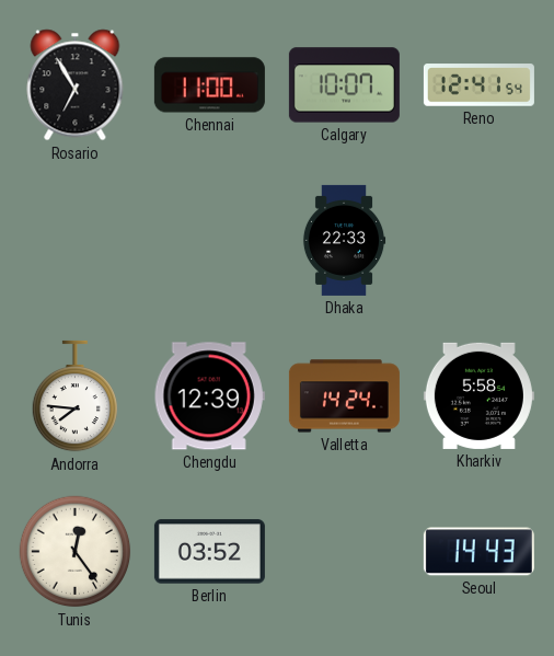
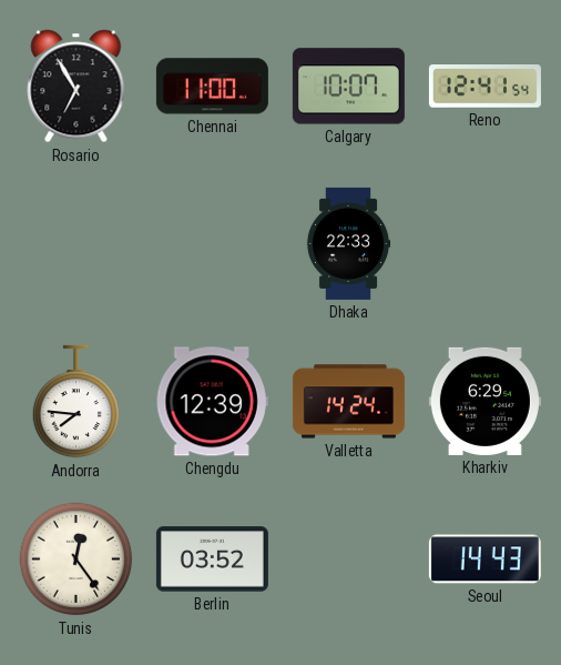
Kharkiv: 5:58 -> 6:29
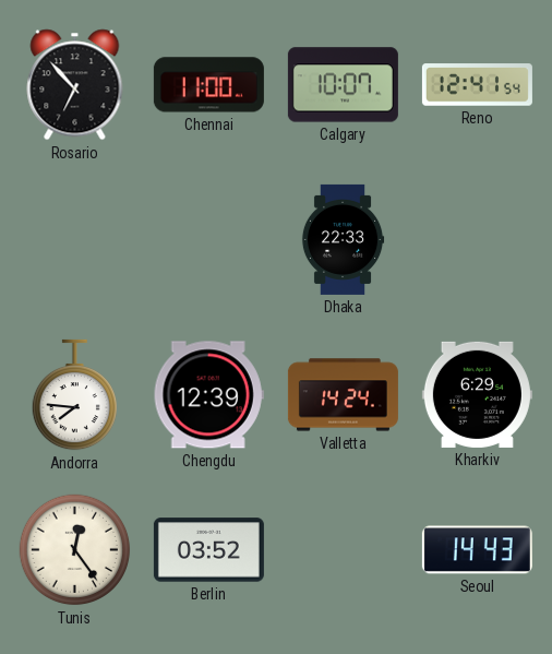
Rosario: 6:55 -> 6:53
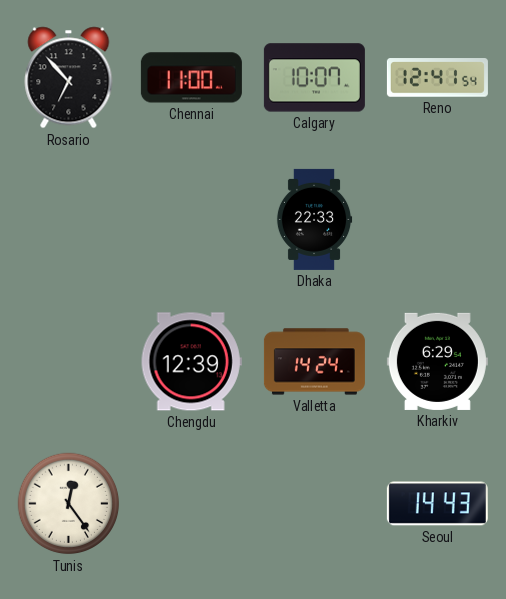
Andorra: 7:46 -> none
Berlin: 03:52 -> none
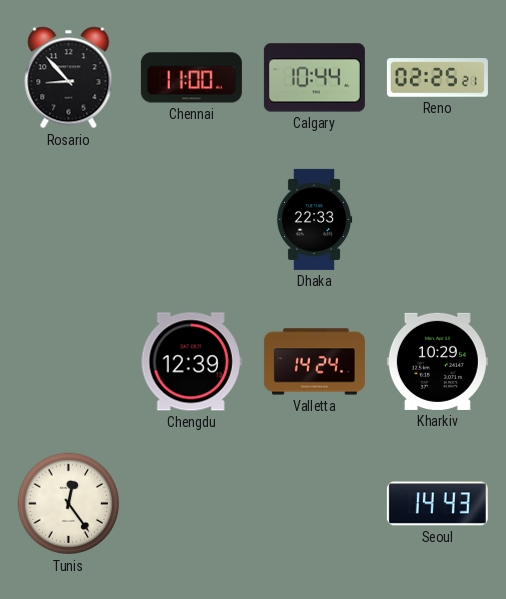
Rosario: 6:53 -> 8:53
Calgary: 10:07 -> 10:44
Reno: 12:41 -> 02:25
Kharkiv: 6:29 -> 10:29
